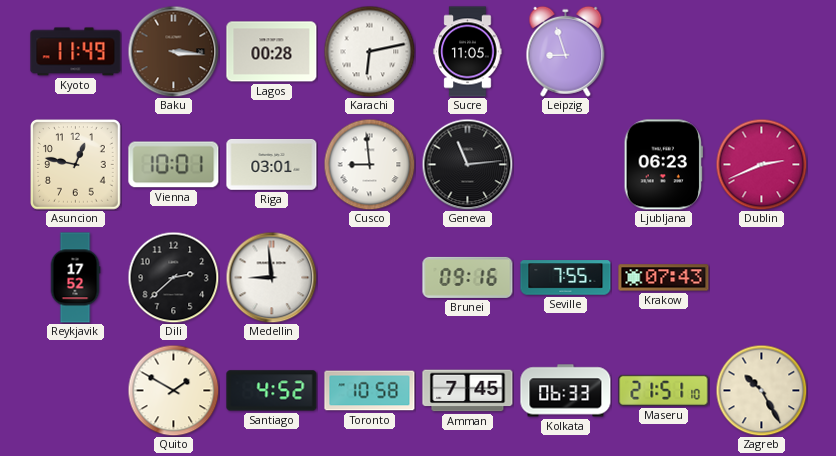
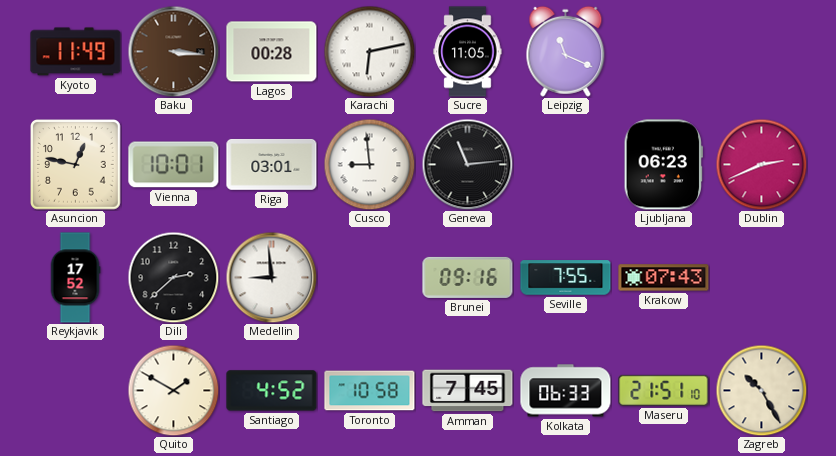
Leipzig: 8:57 -> 11:19
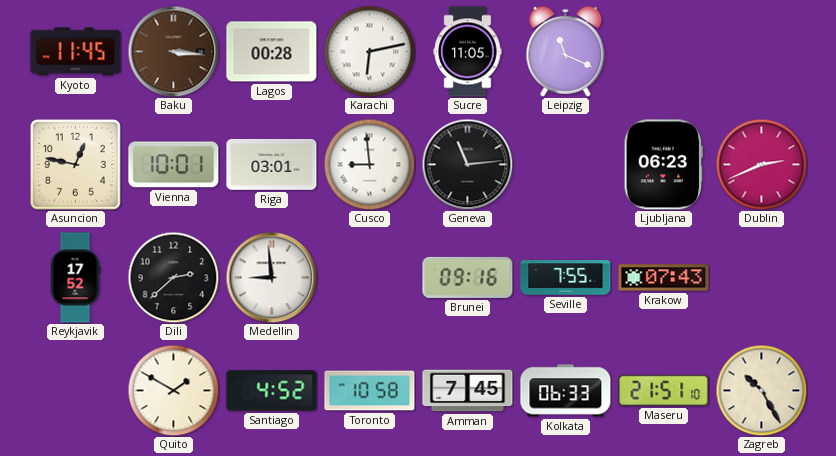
Kyoto: 11:49 -> 11:45
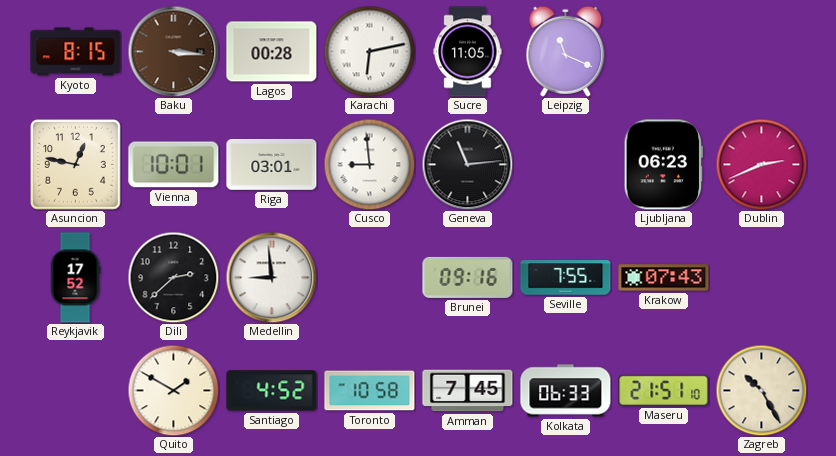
Kyoto: 11:45 -> 8:15
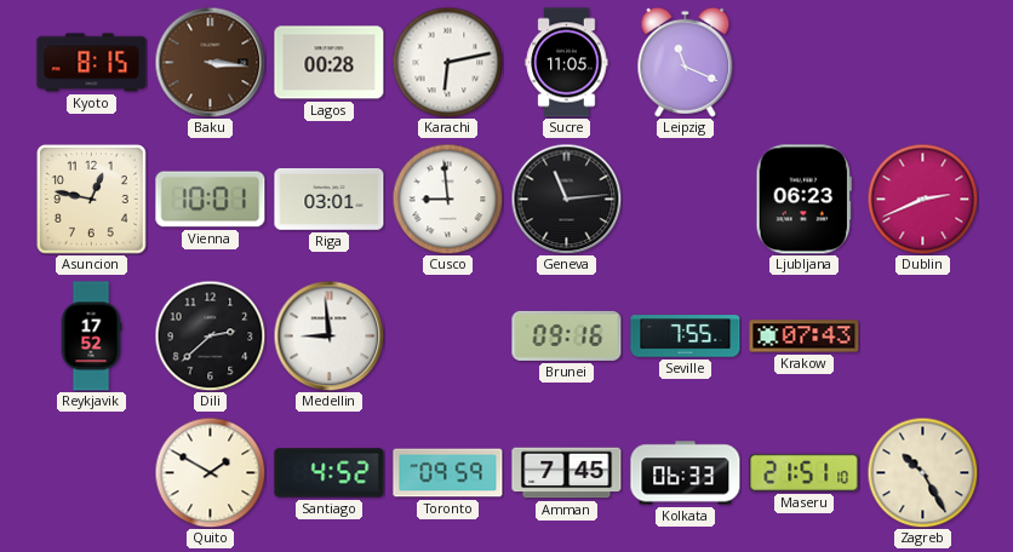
Toronto: 10:58 -> 09:59
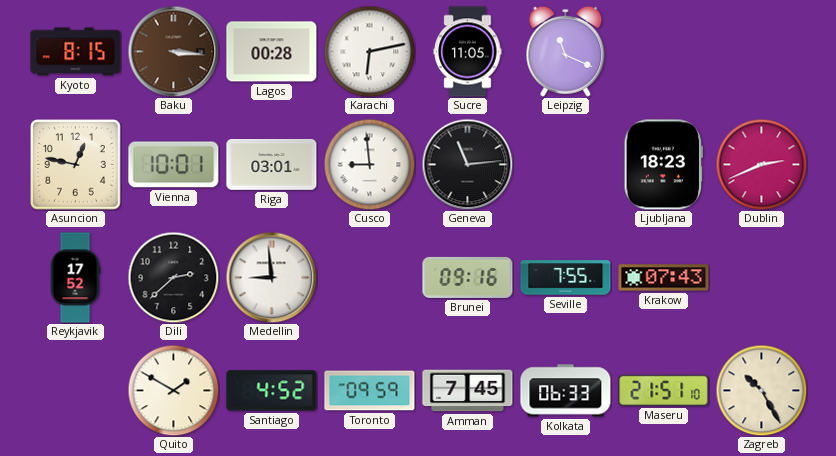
Ljubljana: 06:23 -> 18:23
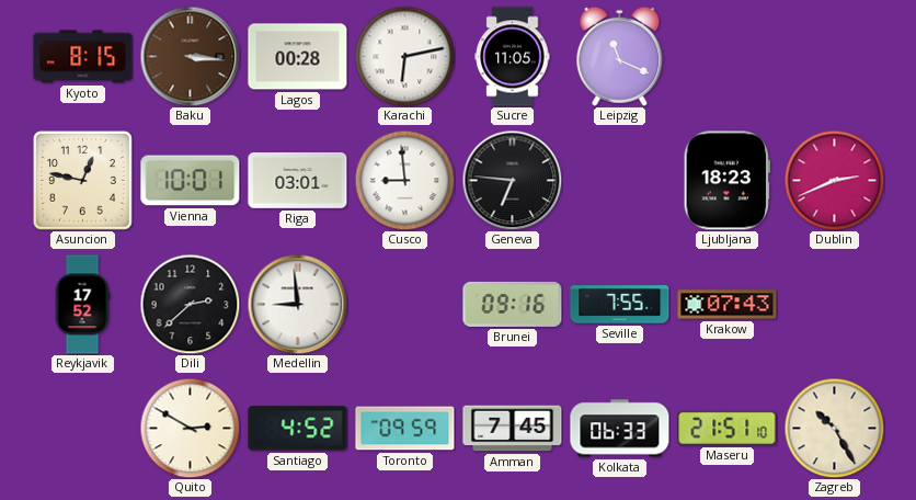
Geneva: 11:14 -> 6:46
Quito: 1:50 -> 2:50
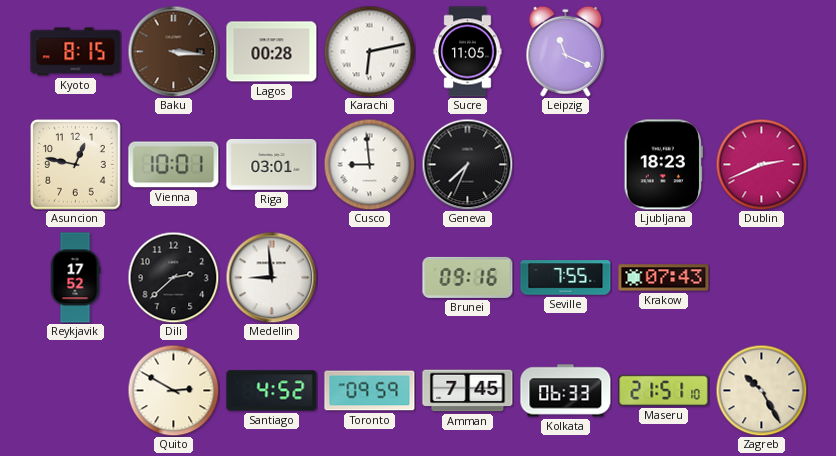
Geneva: 6:46 -> 7:34
